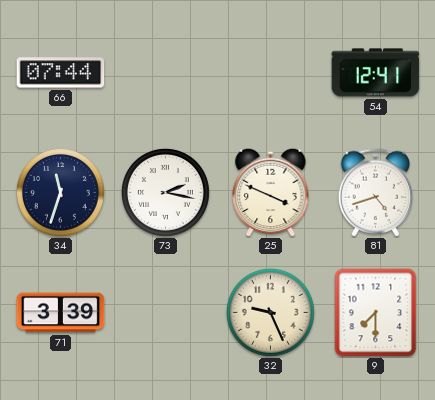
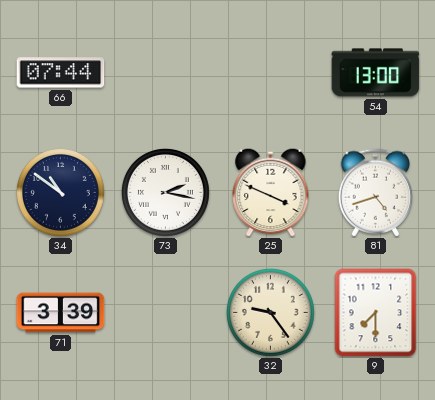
54: 12:41 -> 13:00
34: 11:33 -> 10:51
32: 9:26 -> 9:24
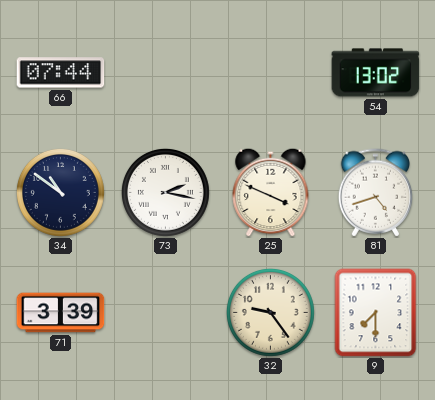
54: 13:00 -> 13:02
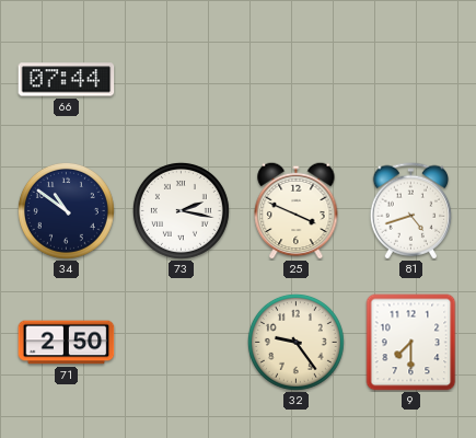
54: 13:02 -> none
71: 3:39 -> 2:50
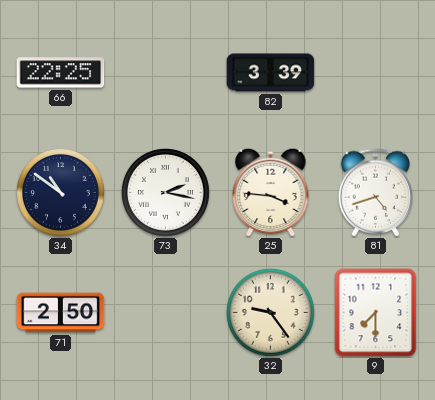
66: 07:44 -> 22:25
82: none -> 3:39
25: 3:49 -> 3:46
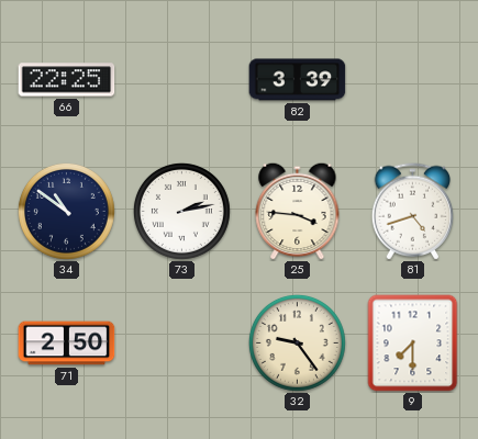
73: 2:17 -> 2:13
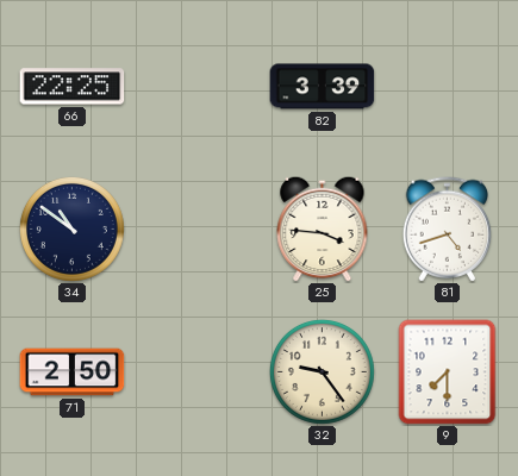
73: 2:13 -> none
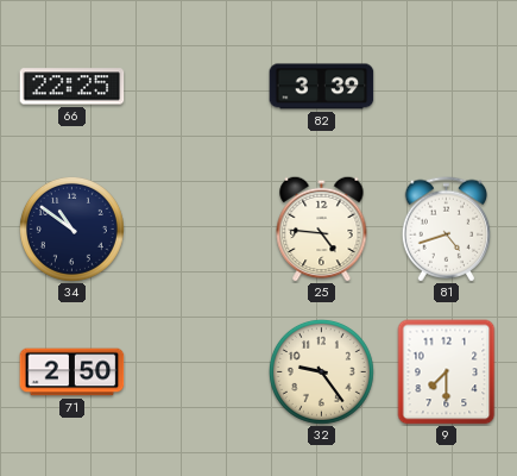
25: 3:46 -> 4:46
